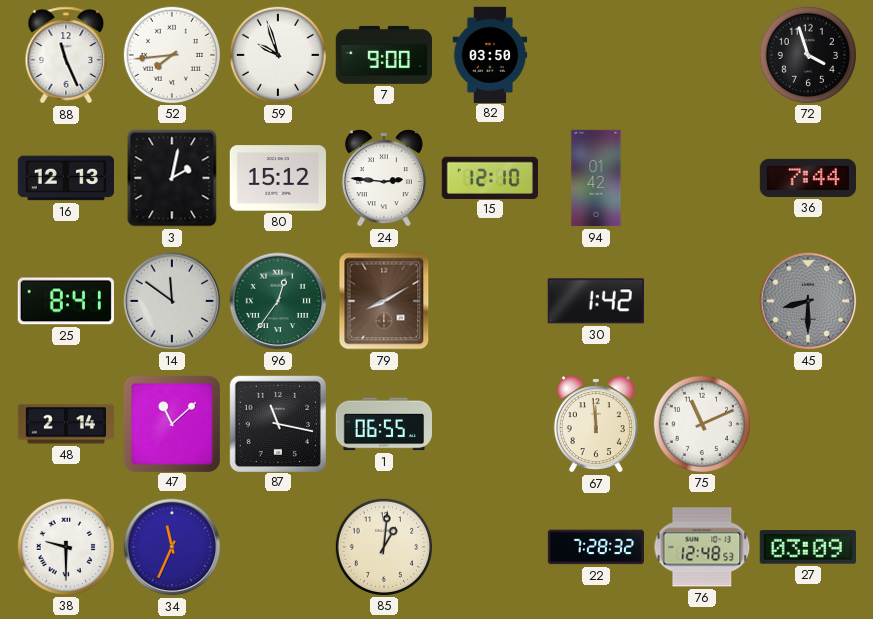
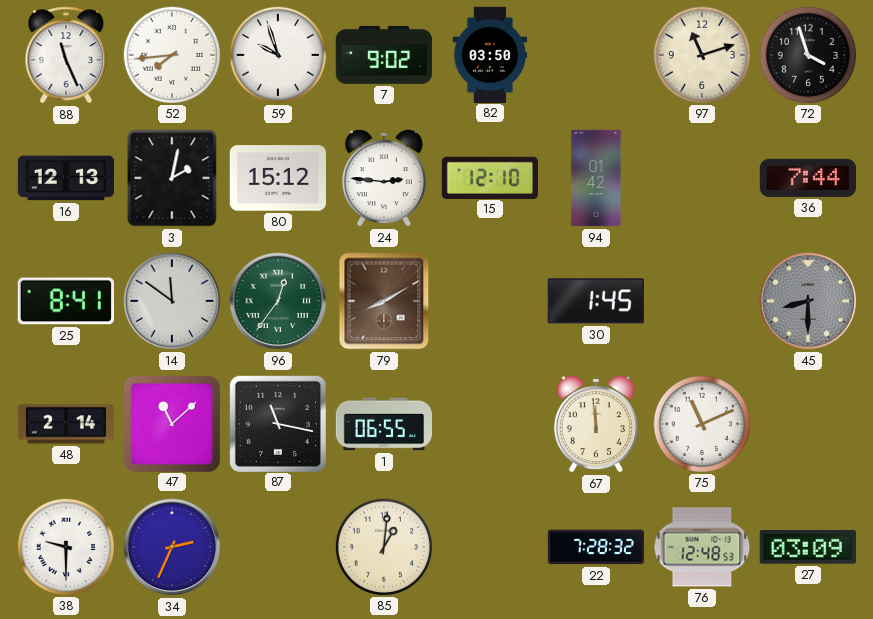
7: 9:00 -> 9:02
97: none -> 11:12
30: 1:42 -> 1:45
34: 11:34 -> 2:34
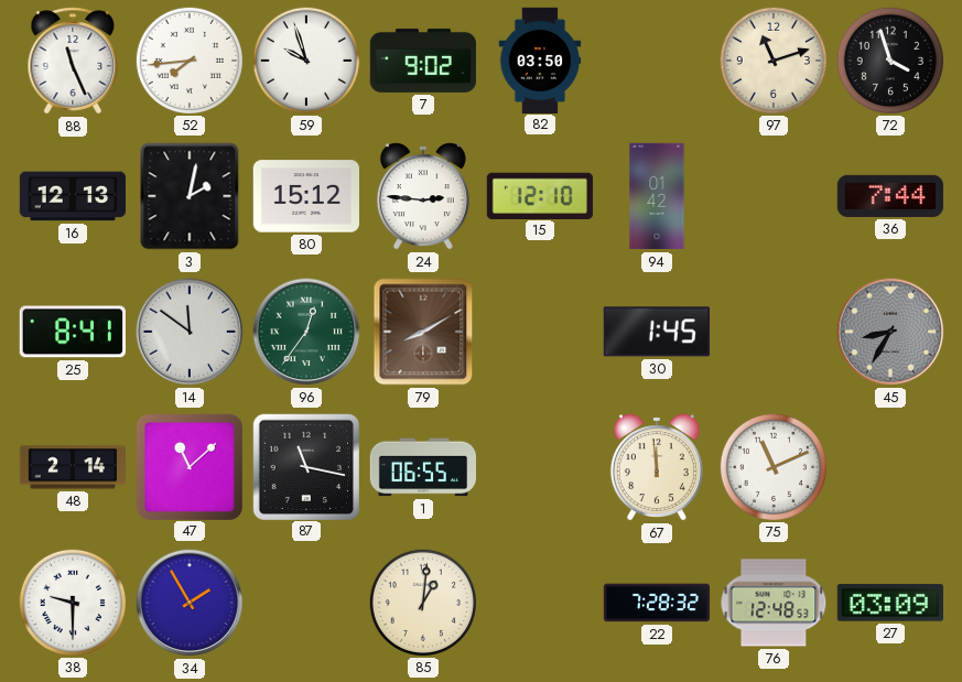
45: 8:30 -> 8:35
34: 2:34 -> 1:55
